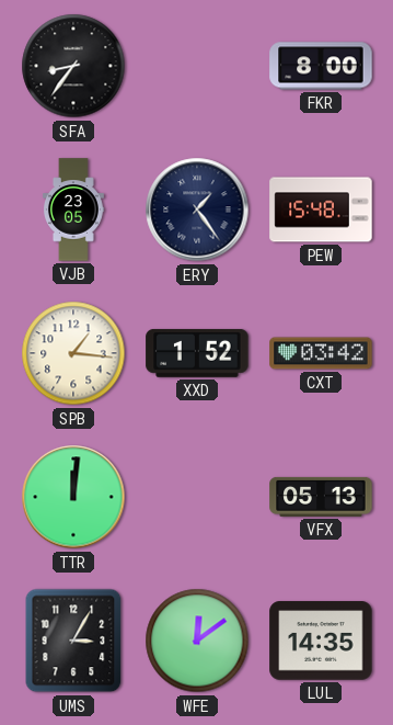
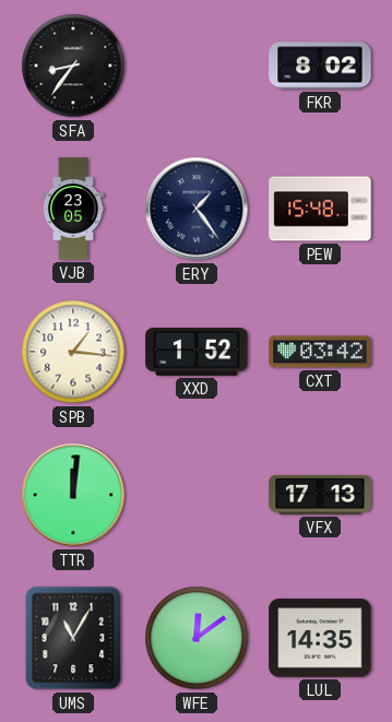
FKR: 8:00 -> 8:02
VFX: 05:13 -> 17:13
UMS: 3:05 -> 11:05
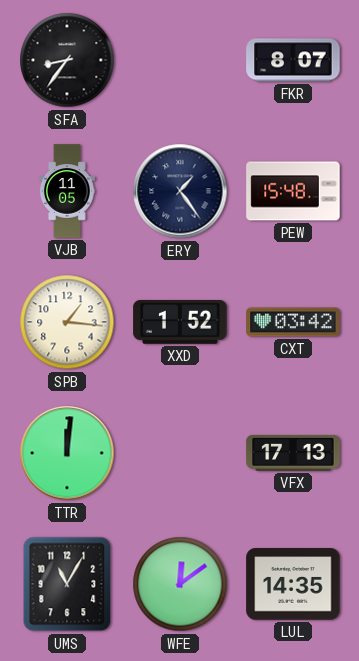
FKR: 8:02 -> 8:07
VJB: 23:05 -> 11:05
